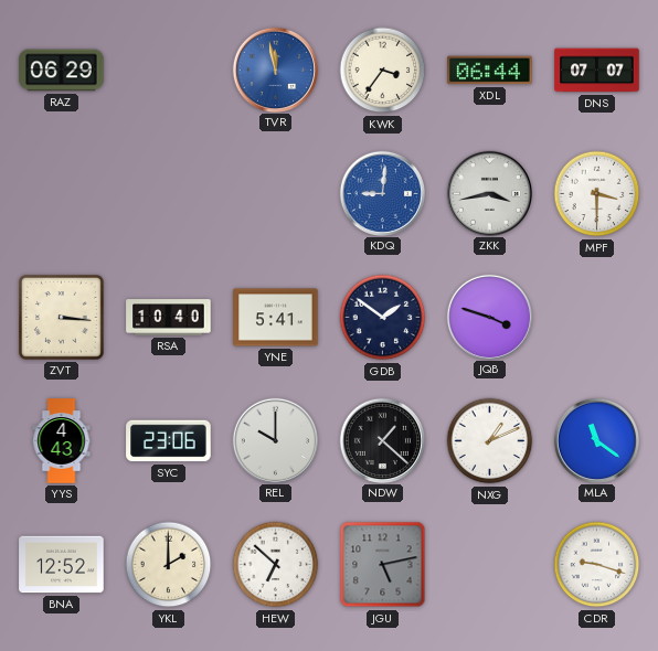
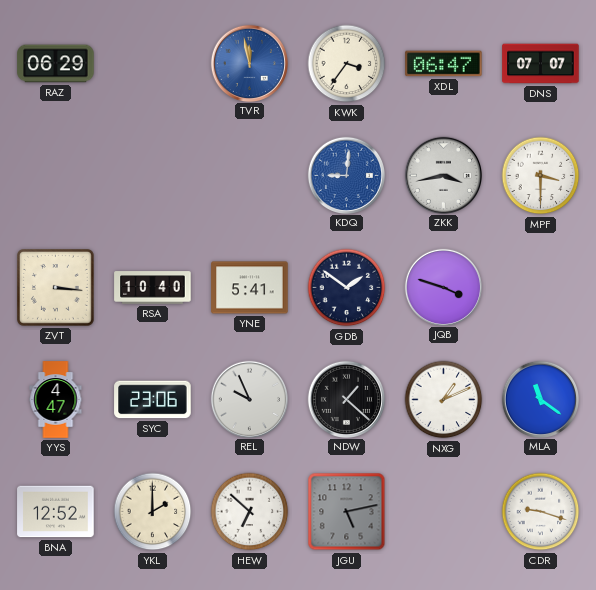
XDL: 06:44 -> 06:47
YYS: 4:43 -> 4:47
REL: 10:00 -> 9:56
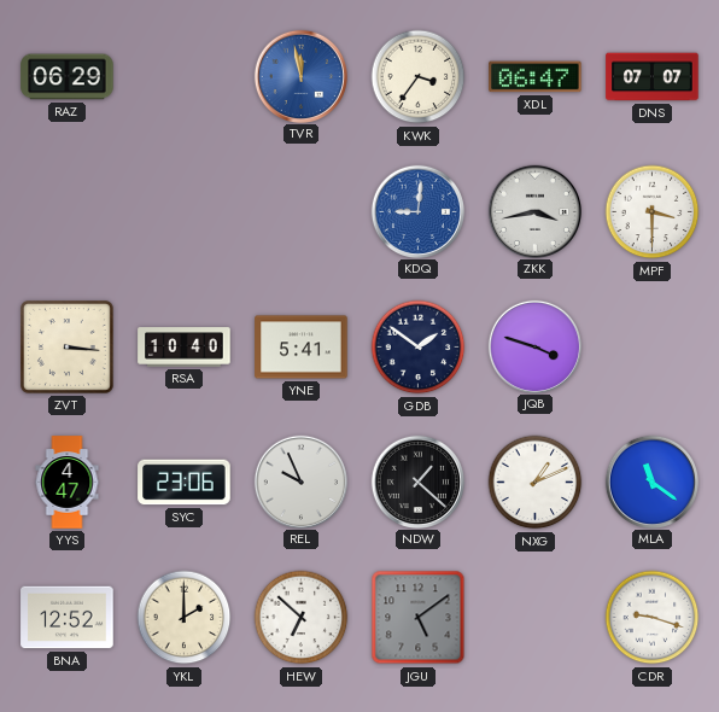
JGU: 5:13 -> 5:09
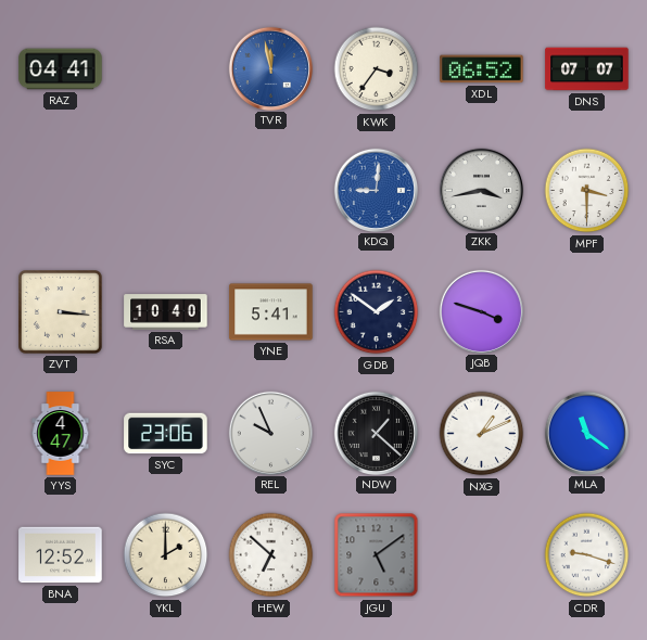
RAZ: 06:29 -> 04:41
XDL: 06:47 -> 06:52
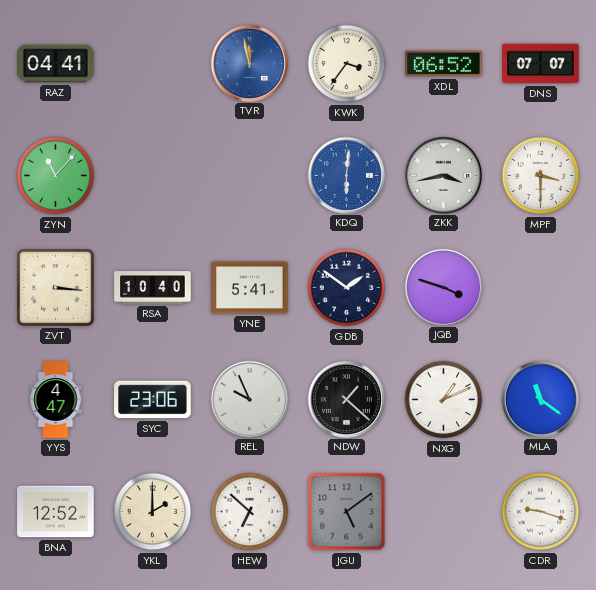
ZYN: none -> 11:07
KDQ: 9:01 -> 6:01
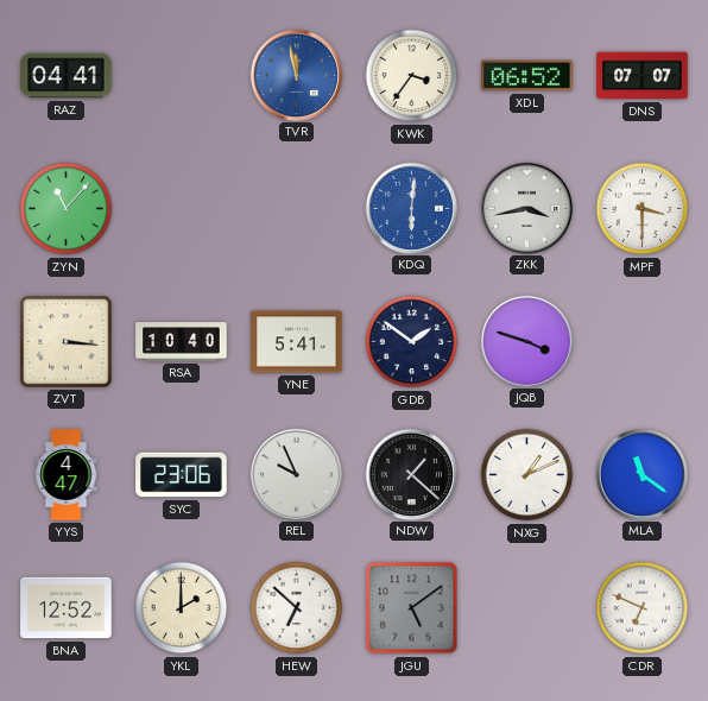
CDR: 9:18 -> 6:49
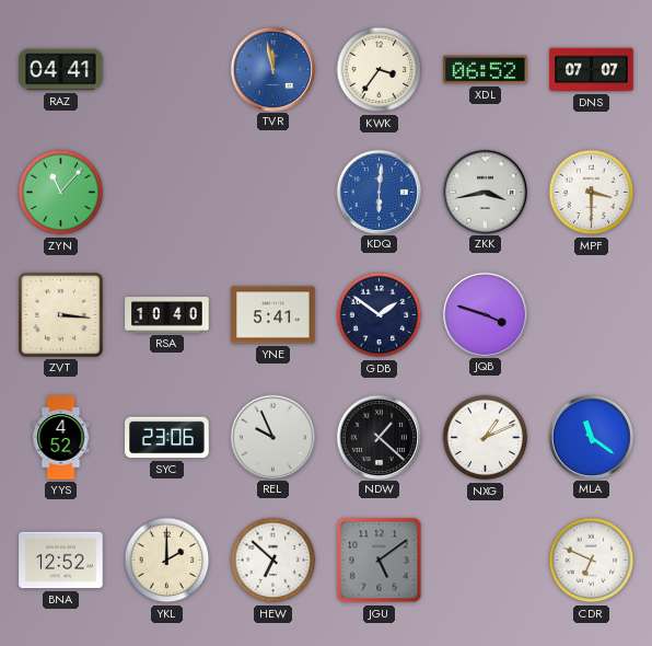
YYS: 4:47 -> 4:52
